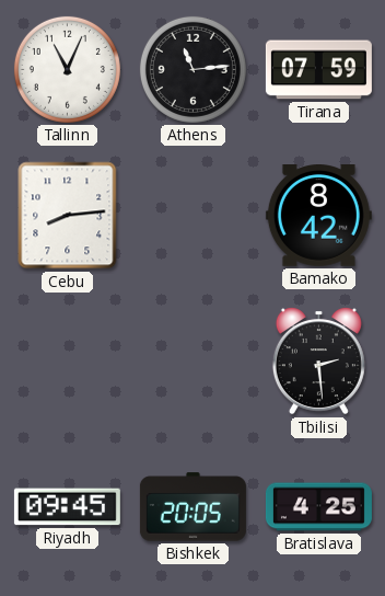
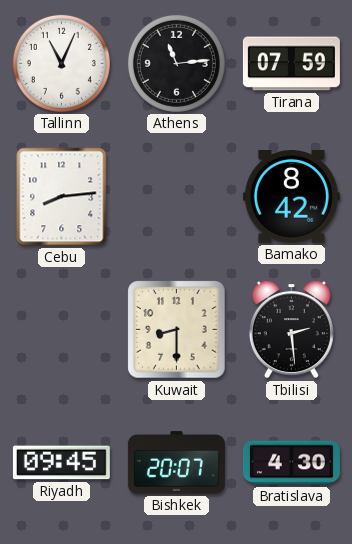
Kuwait: none -> 8:30
Bishkek: 20:05 -> 20:07
Bratislava: 4:25 -> 4:30
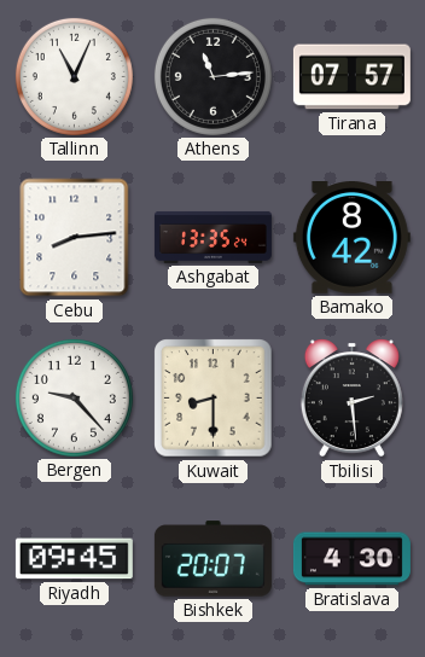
Tirana: 07:59 -> 07:57
Ashgabat: none -> 13:35
Bergen: none -> 9:23
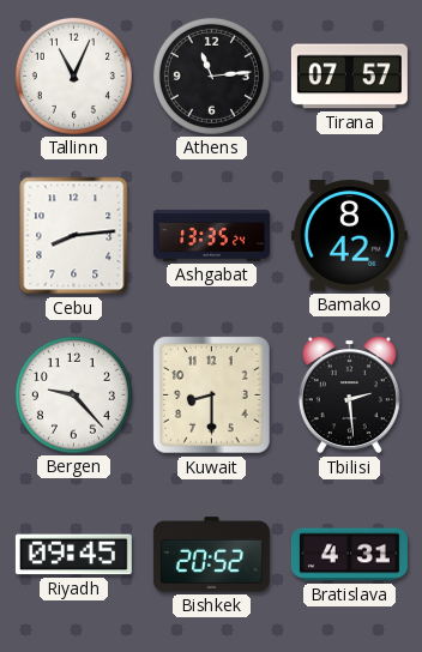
Bishkek: 20:07 -> 20:52
Bratislava: 4:30 -> 4:31
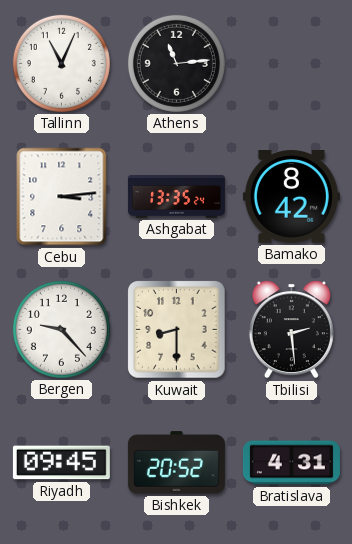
Tirana: 07:57 -> none
Cebu: 8:14 -> 3:14
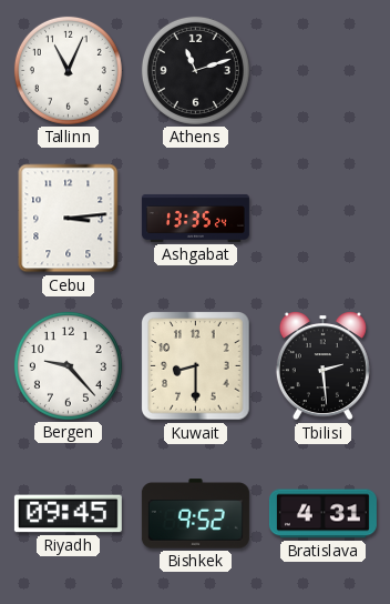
Athens: 11:14 -> 11:12
Bamako: 8:42 -> none
Bishkek: 20:52 -> 9:52
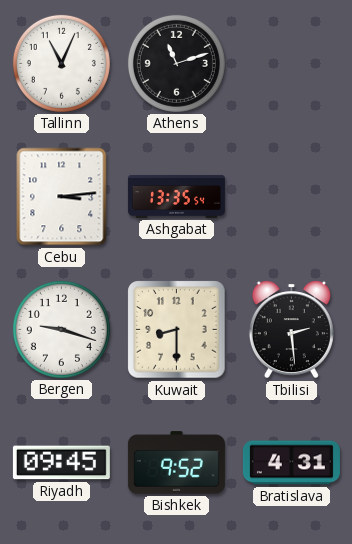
Ashgabat: 13:35:24 -> 13:35:54
Bergen: 9:23 -> 9:18
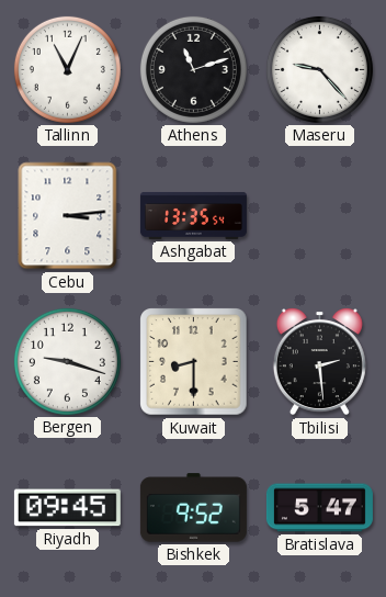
Maseru: none -> 9:23
Bratislava: 4:31 -> 5:47
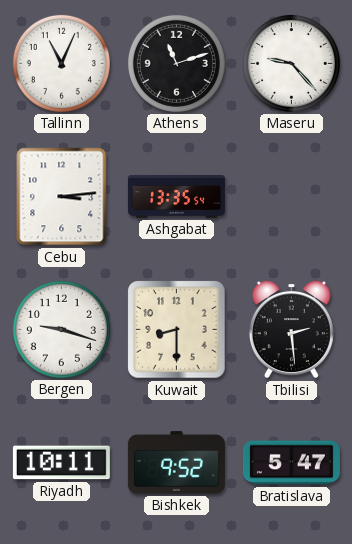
Riyadh: 09:45 -> 10:11
